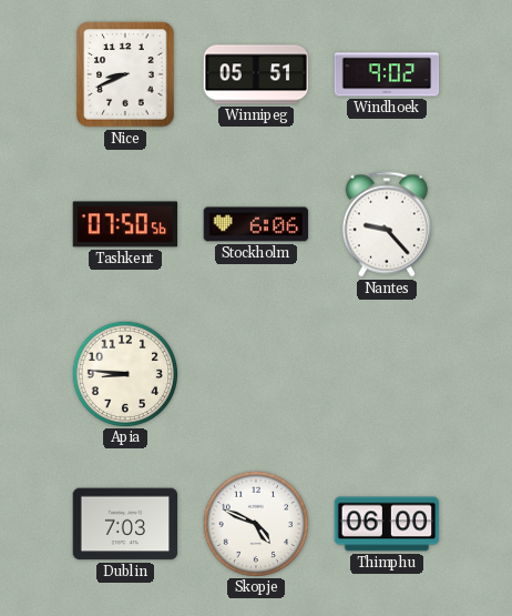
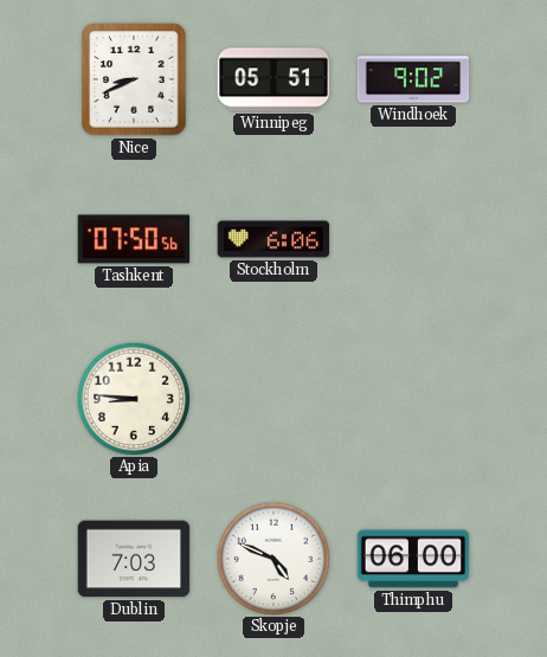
Nantes: 9:23 -> none
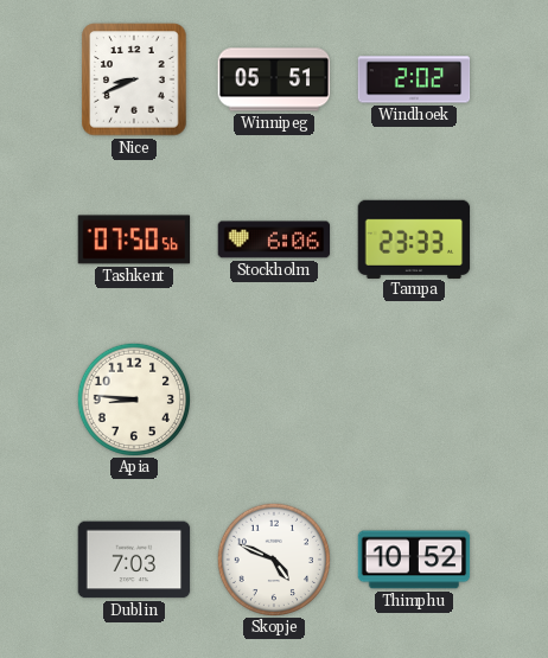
Windhoek: 9:02 -> 2:02
Tampa: none -> 23:33
Thimphu: 06:00 -> 10:52
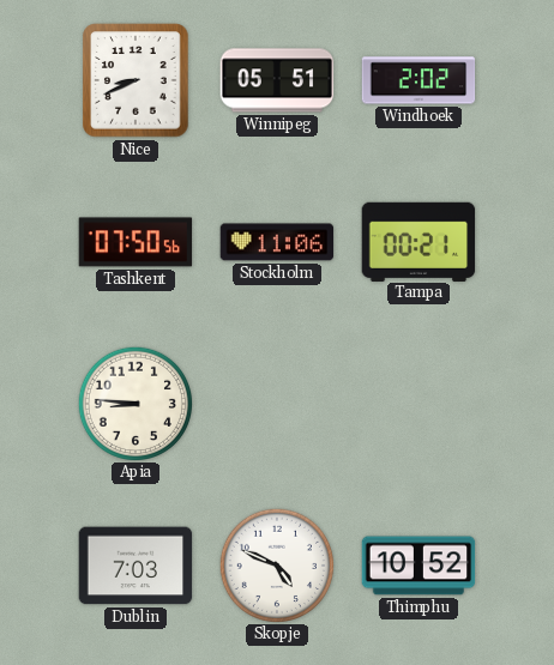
Stockholm: 6:06 -> 11:06
Tampa: 23:33 -> 00:21
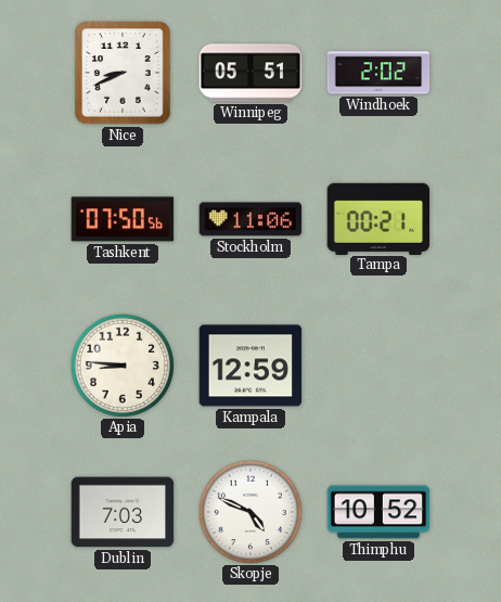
Kampala: none -> 12:59
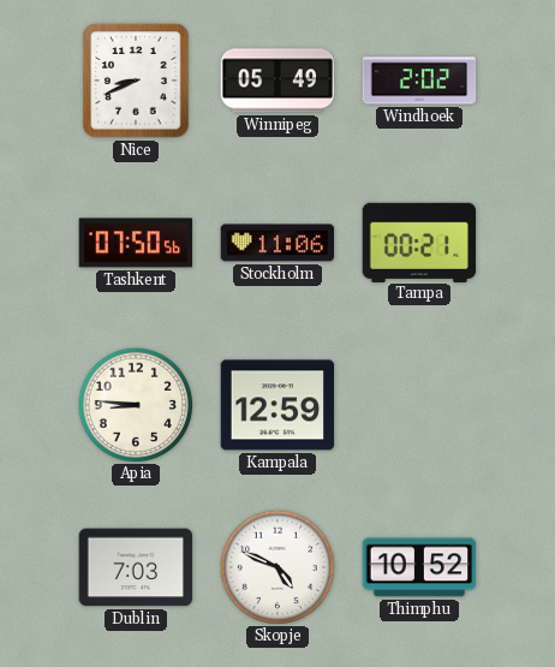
Winnipeg: 05:51 -> 05:49
